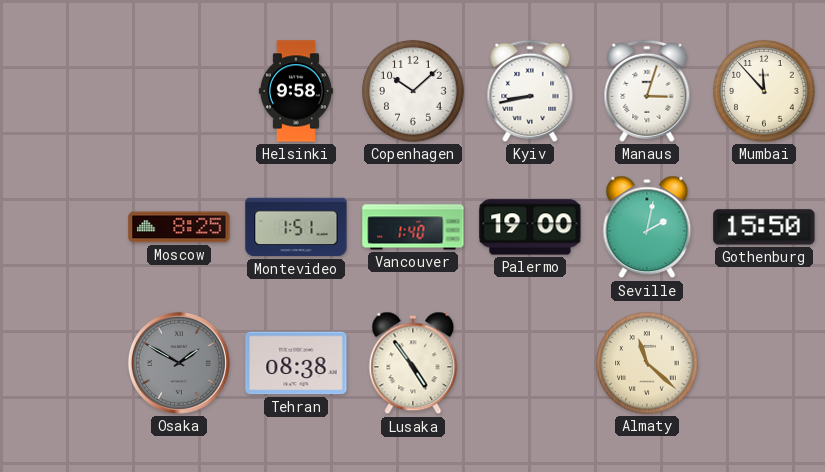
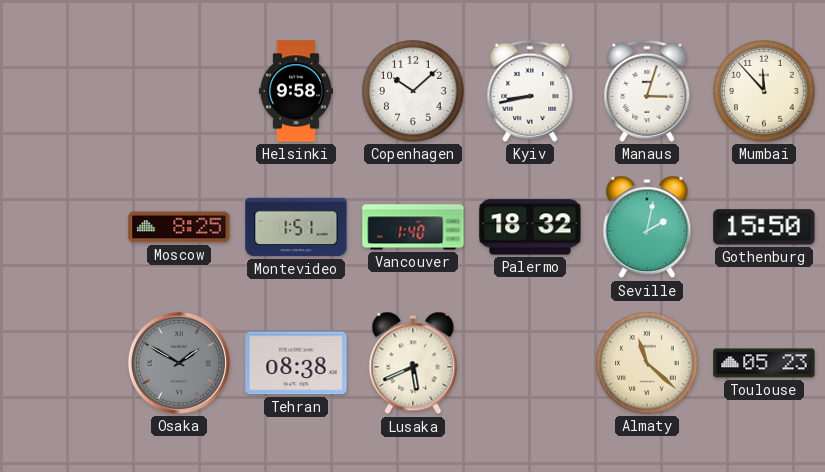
Palermo: 19:00 -> 18:32
Lusaka: 4:54 -> 5:41
Toulouse: none -> 05:23
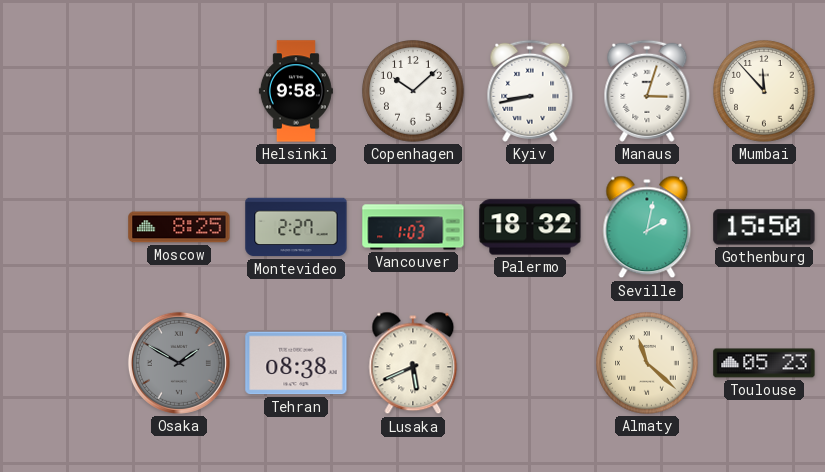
Montevideo: 1:51 -> 2:27
Vancouver: 1:40 -> 1:03
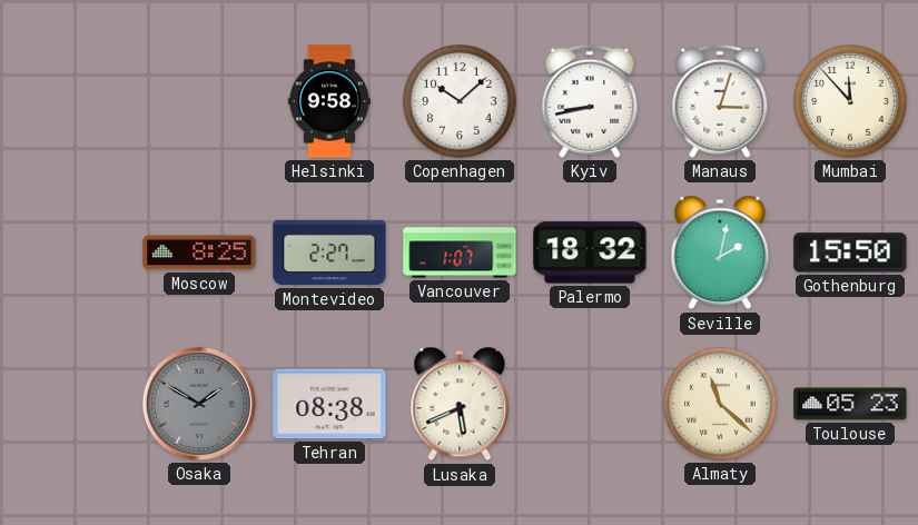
Vancouver: 1:03 -> 1:07
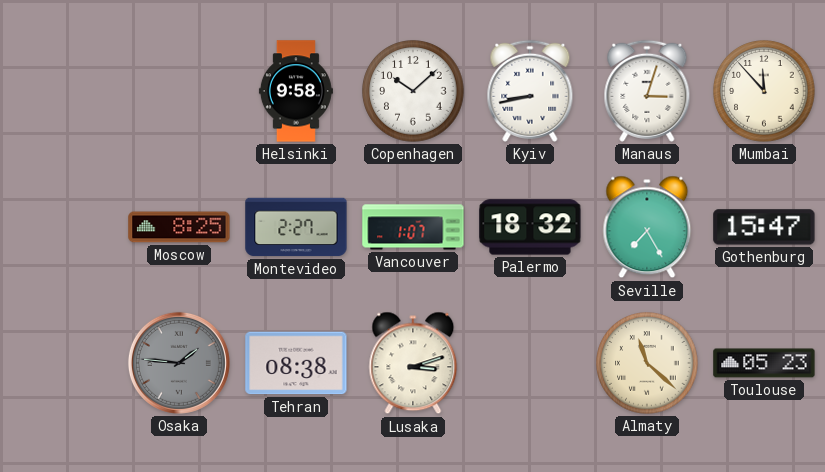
Seville: 2:02 -> 7:25
Gothenburg: 15:50 -> 15:47
Osaka: 1:50 -> 1:46
Lusaka: 5:41 -> 3:12
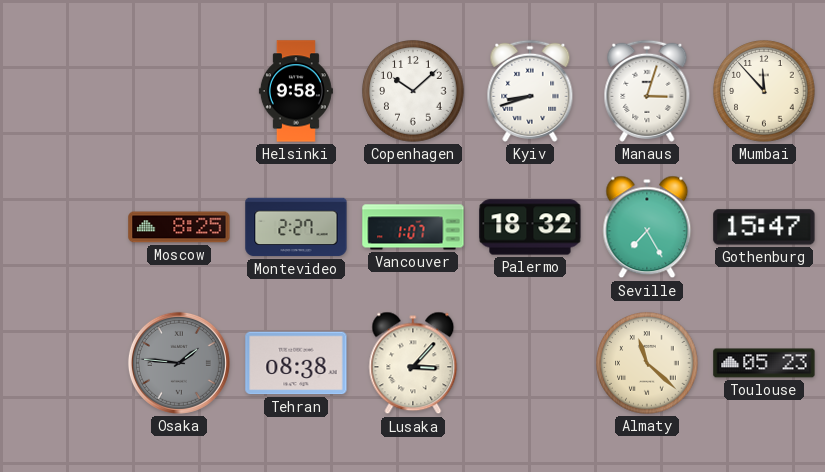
Kyiv: 8:43 -> 8:42
Lusaka: 3:12 -> 3:07
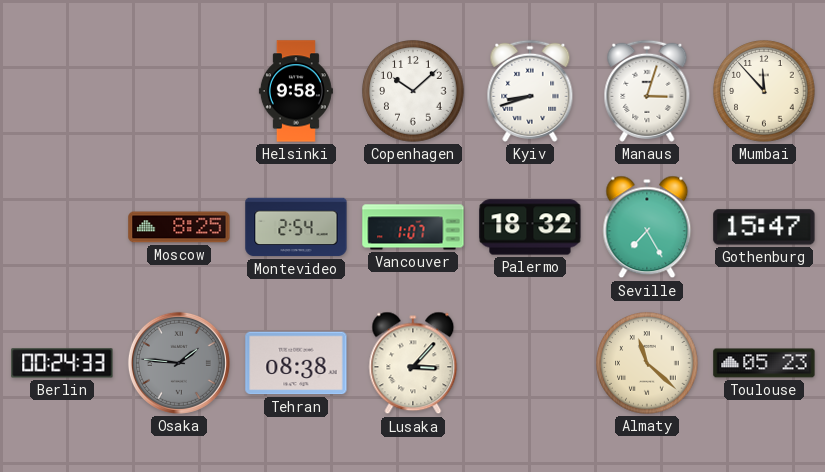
Montevideo: 2:27 -> 2:54
Berlin: none -> 00:24
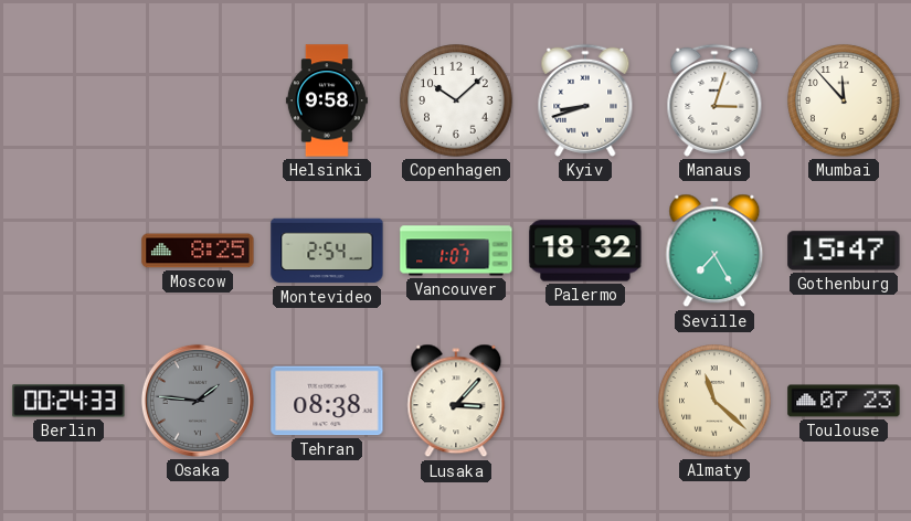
Toulouse: 05:23 -> 07:23
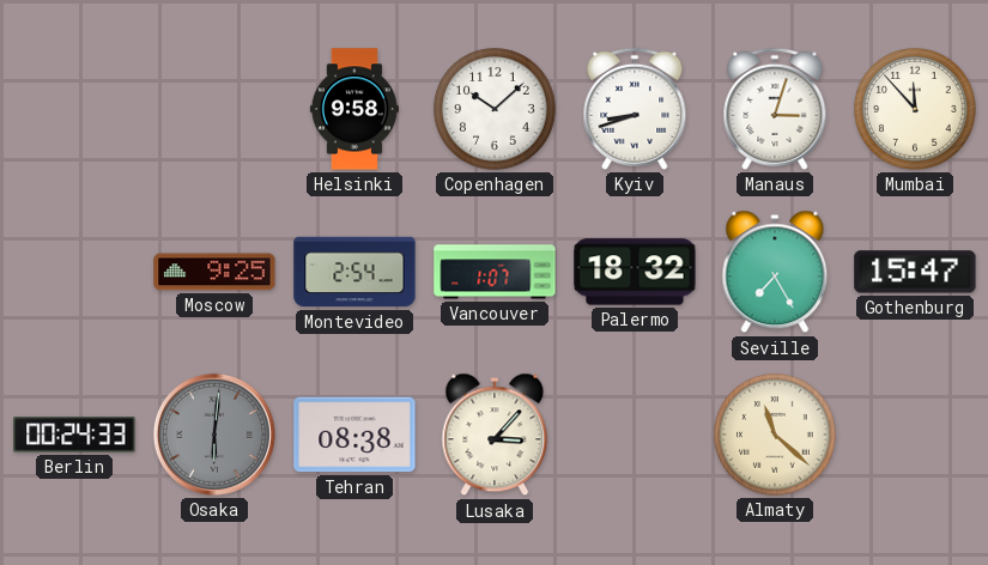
Moscow: 8:25 -> 9:25
Osaka: 1:46 -> 6:01
Toulouse: 07:23 -> none
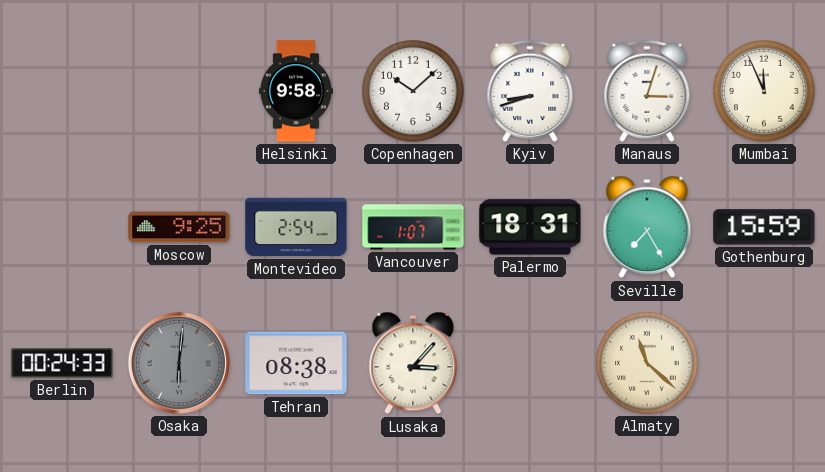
Mumbai: 11:53 -> 11:56
Palermo: 18:32 -> 18:31
Gothenburg: 15:47 -> 15:59
